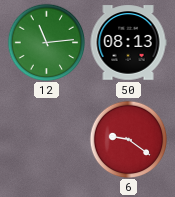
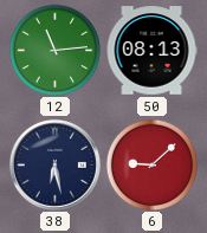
38: none -> 6:28
6: 9:21 -> 9:08
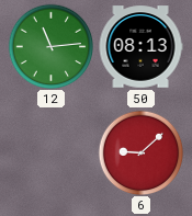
38: 6:28 -> none
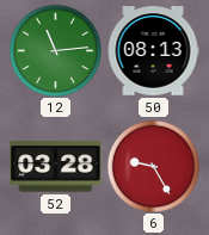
52: none -> 03:28
6: 9:08 -> 9:25
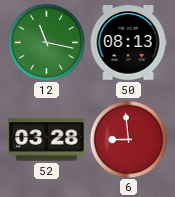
12: 11:14 -> 11:17
6: 9:25 -> 8:59
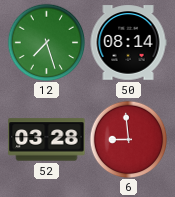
12: 11:17 -> 7:27
50: 08:13 -> 08:14
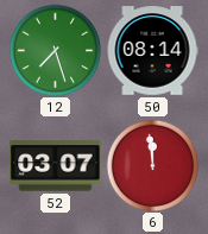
52: 03:28 -> 03:07
6: 8:59 -> 11:59
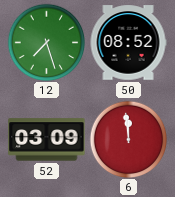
50: 08:14 -> 08:52
52: 03:07 -> 03:09
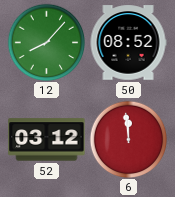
12: 7:27 -> 8:07
52: 03:09 -> 03:12
